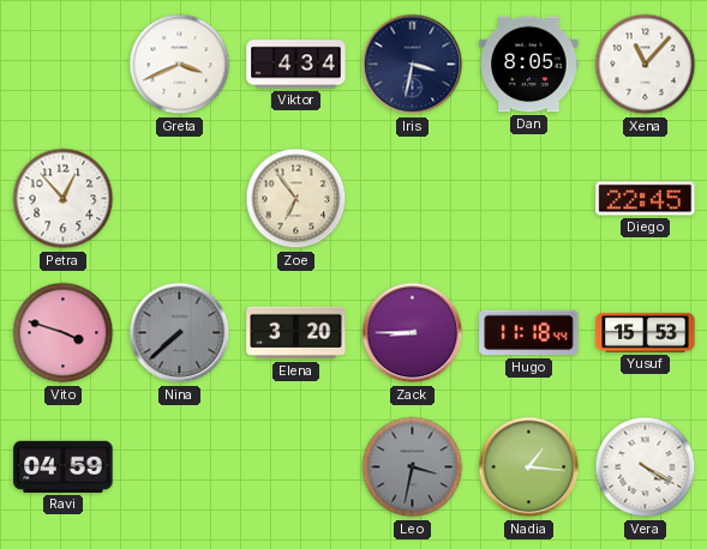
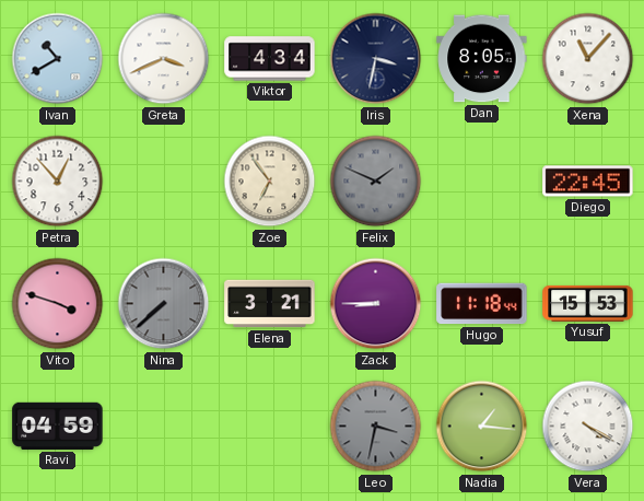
Ivan: none -> 10:40
Felix: none -> 1:49
Elena: 3:20 -> 3:21
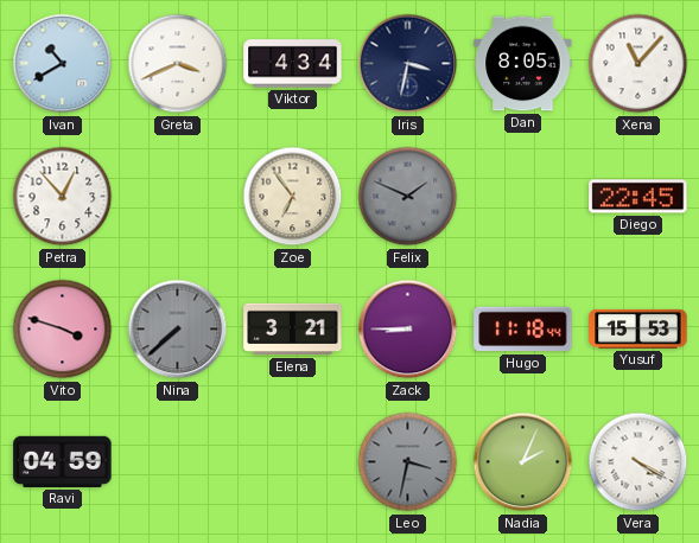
Nadia: 1:16 -> 2:04
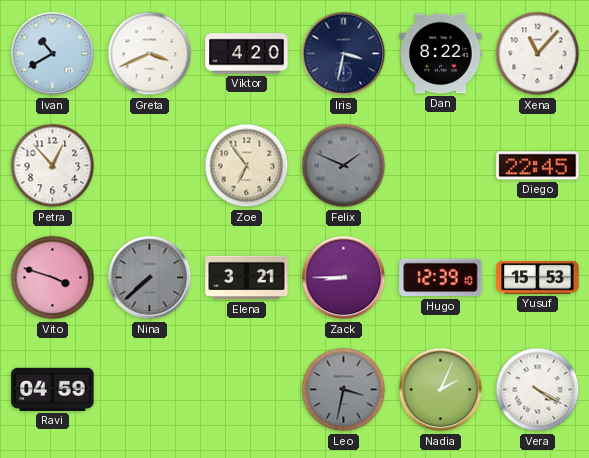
Viktor: 4:34 -> 4:20
Dan: 8:05 -> 8:22
Hugo: 11:18 -> 12:39
